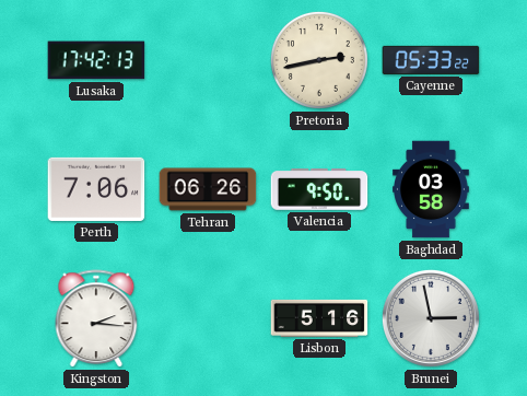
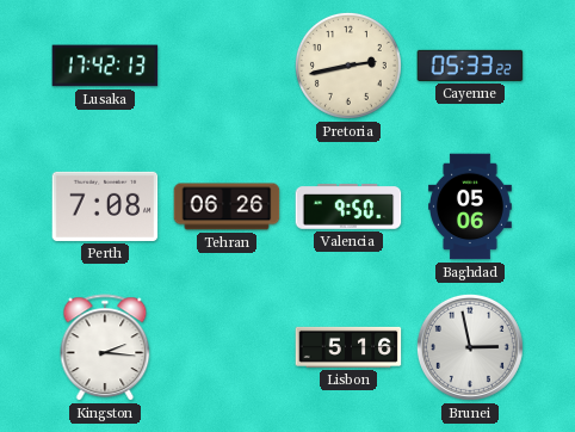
Perth: 7:06 -> 7:08
Baghdad: 03:58 -> 05:06
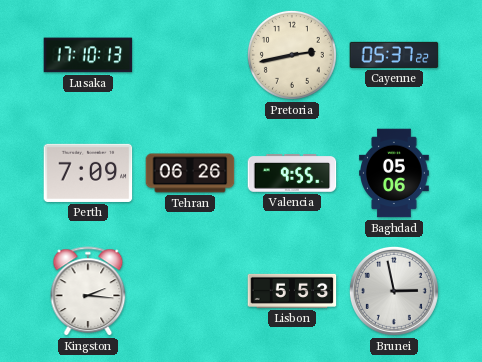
Lusaka: 17:42 -> 17:10
Cayenne: 05:33 -> 05:37
Perth: 7:08 -> 7:09
Valencia: 9:50 -> 9:55
Lisbon: 5:16 -> 5:53
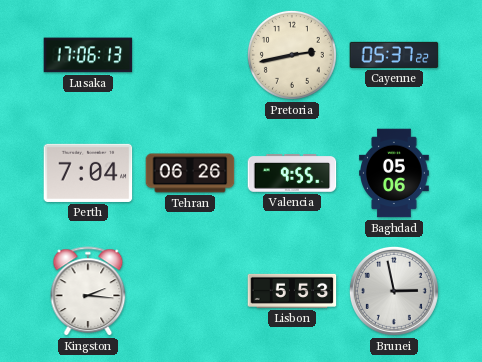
Lusaka: 17:10 -> 17:06
Perth: 7:09 -> 7:04
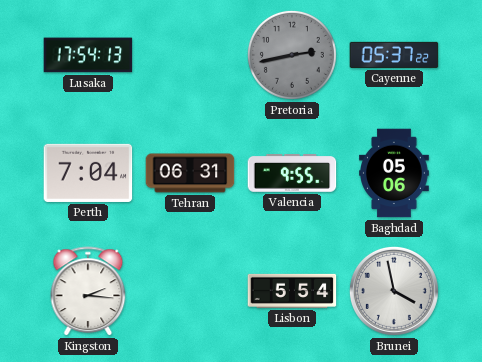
Lusaka: 17:06 -> 17:54
Pretoria dial: cream -> grey
Tehran: 06:26 -> 06:31
Lisbon: 5:53 -> 5:54
Brunei: 2:58 -> 3:58
